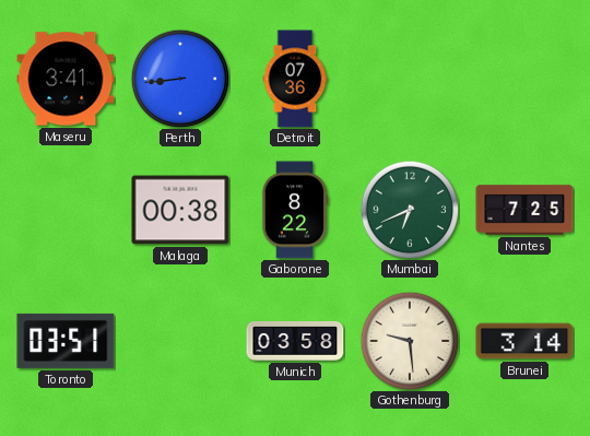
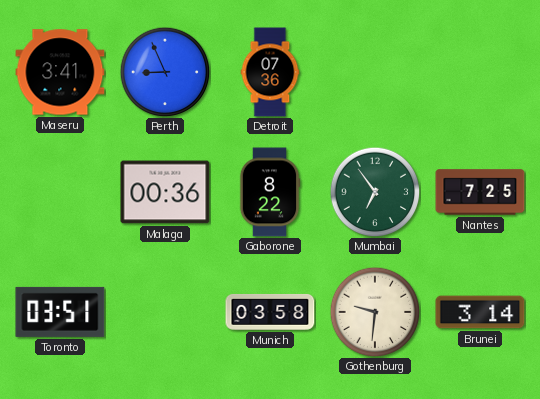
Perth: 8:44 -> 8:56
Malaga: 00:38 -> 00:36
Mumbai: 6:41 -> 6:54
Gothenburg: 9:29 -> 9:31
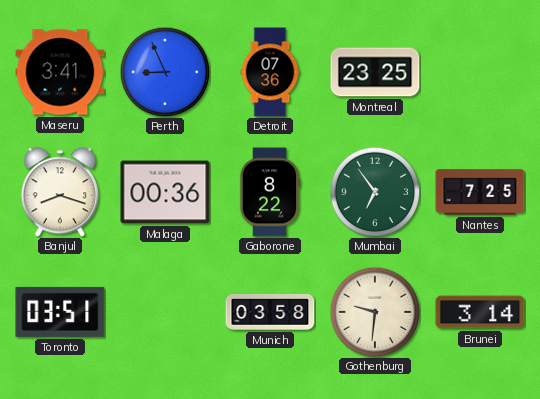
Montreal: none -> 23:25
Banjul: none -> 8:18
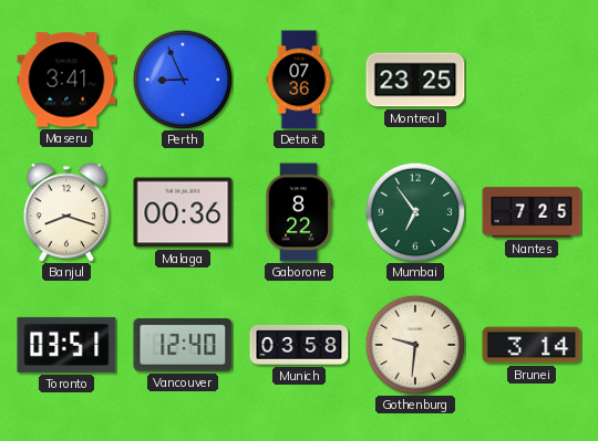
Vancouver: none -> 12:40
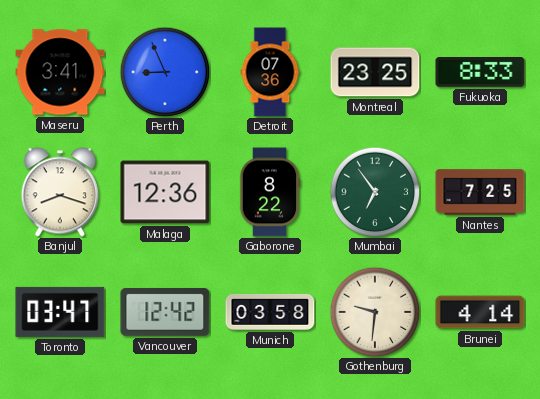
Fukuoka: none -> 8:33
Malaga: 00:36 -> 12:36
Toronto: 03:51 -> 03:47
Vancouver: 12:40 -> 12:42
Brunei: 3:14 -> 4:14
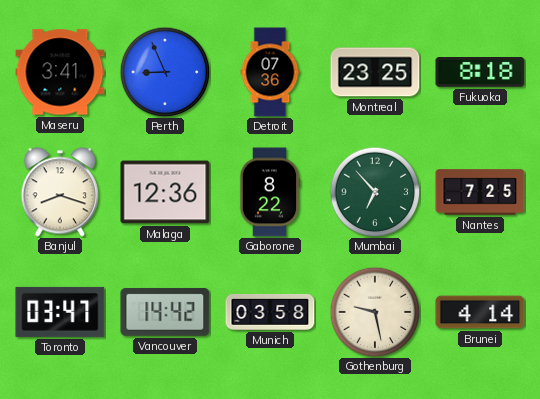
Fukuoka: 8:33 -> 8:18
Mumbai: 6:54 -> 6:53
Vancouver: 12:42 -> 14:42
Gothenburg: 9:31 -> 9:28
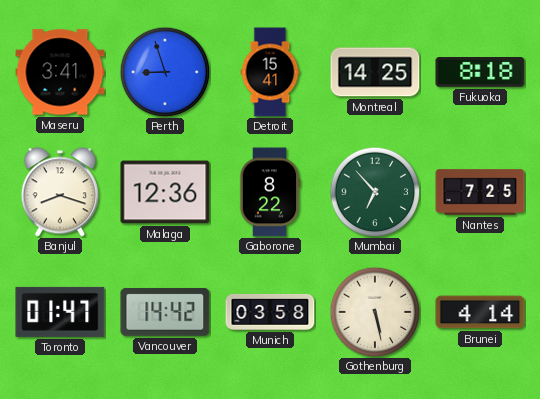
Perth: 8:56 -> 8:57
Detroit: 07:36 -> 15:41
Montreal: 23:25 -> 14:25
Toronto: 03:47 -> 01:47
Gothenburg: 9:28 -> 5:28
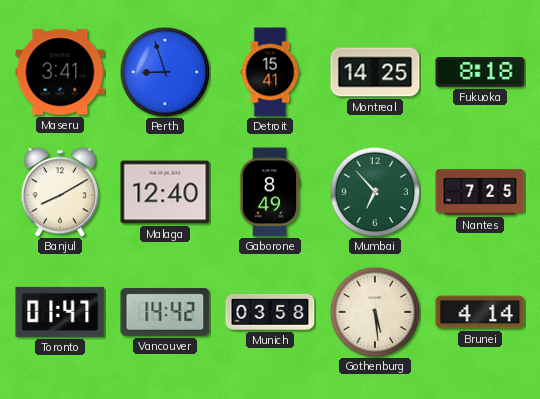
Banjul: 8:18 -> 8:10
Malaga: 12:36 -> 12:40
Gaborone: 8:22 -> 8:49
Gothenburg: 5:28 -> 5:29
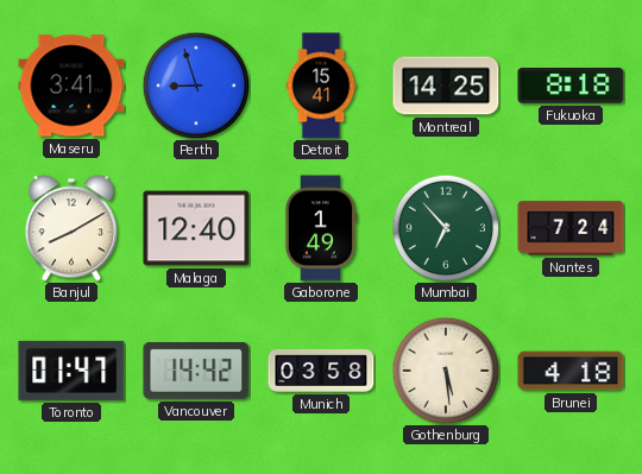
Gaborone: 8:49 -> 1:49
Nantes: 7:25 -> 7:24
Brunei: 4:14 -> 4:18
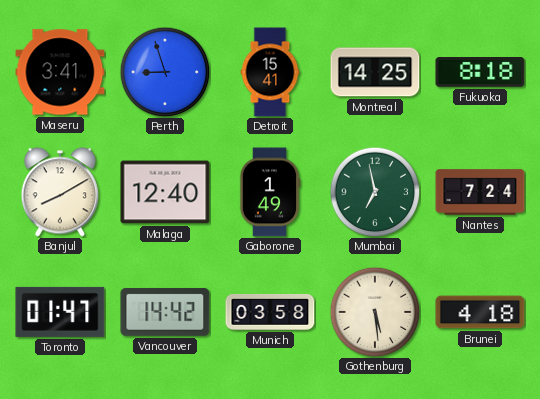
Mumbai: 6:53 -> 6:58
